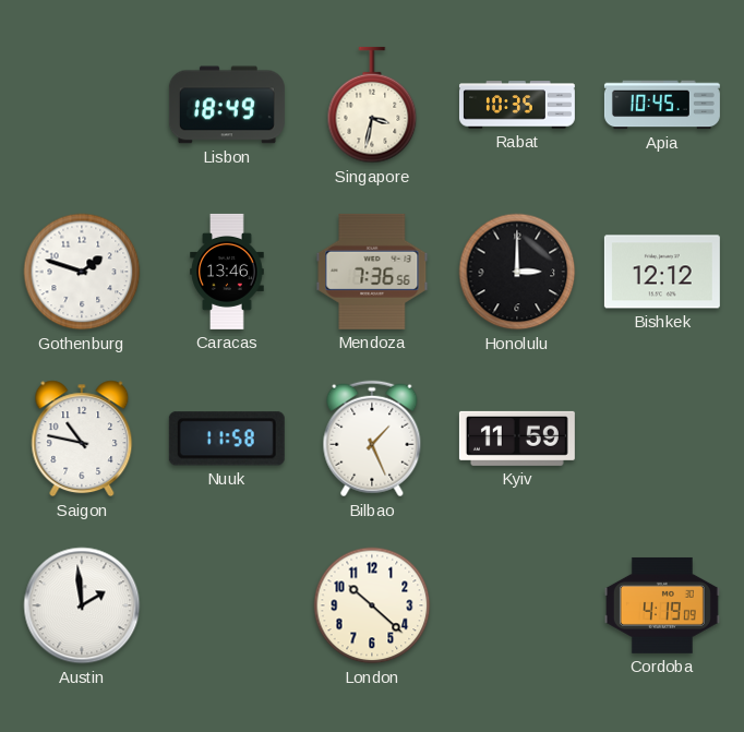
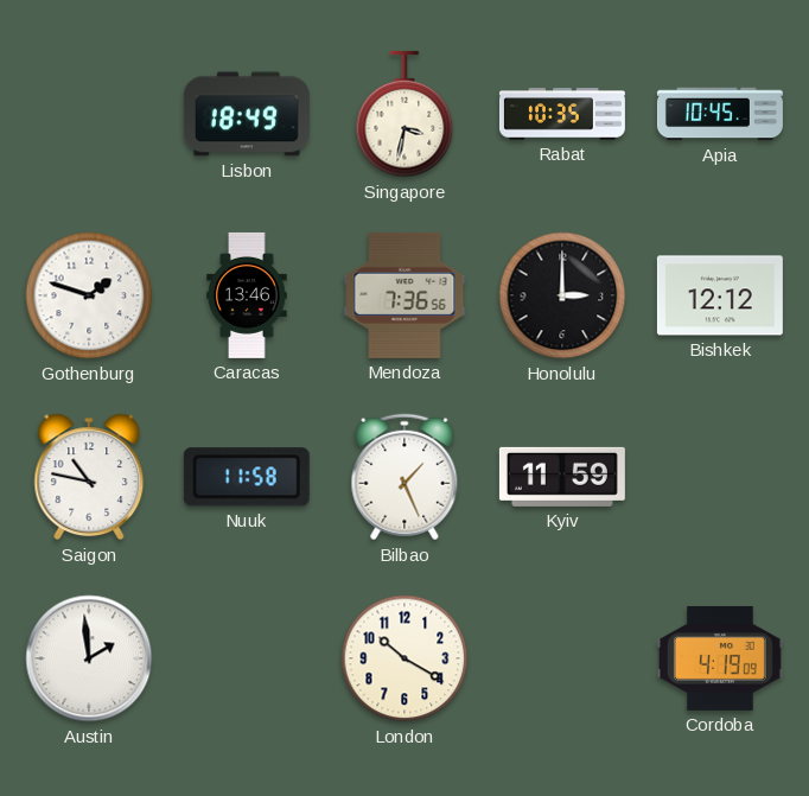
London: 10:22 -> 10:20
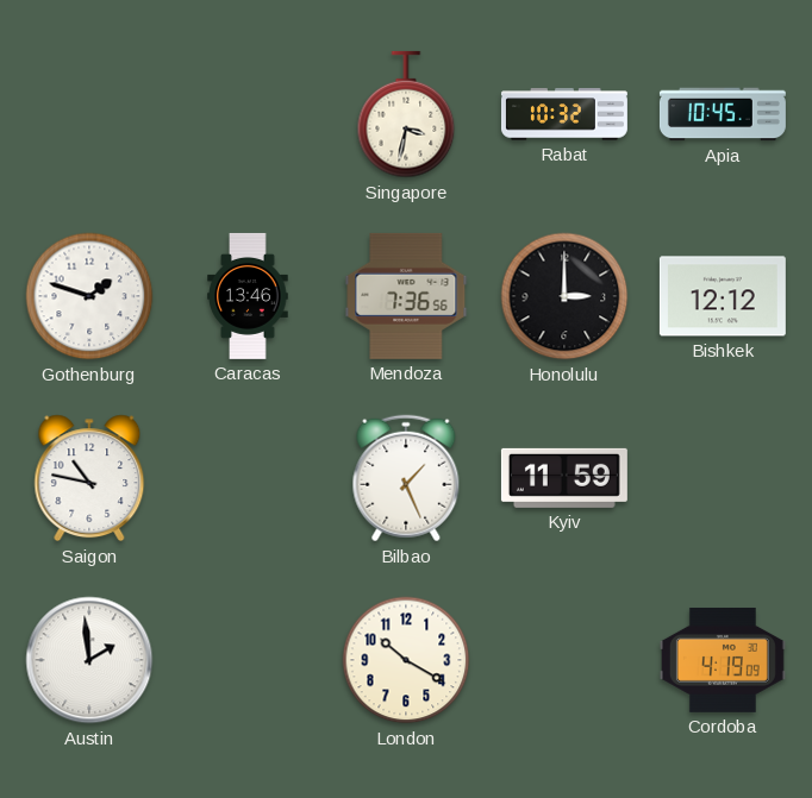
Lisbon: 18:49 -> none
Rabat: 10:35 -> 10:32
Nuuk: 11:58 -> none
